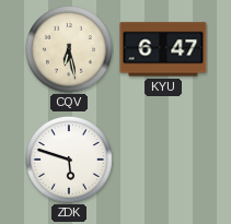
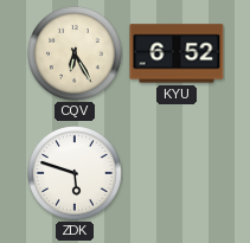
CQV: 6:28 -> 6:25
KYU: 6:47 -> 6:52
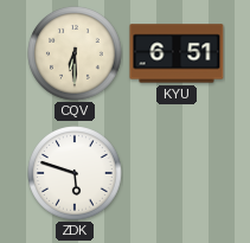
CQV: 6:25 -> 6:30
KYU: 6:52 -> 6:51
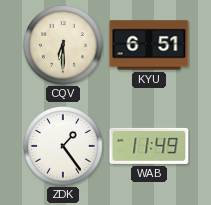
ZDK: 5:48 -> 1:24
WAB: none -> 11:49
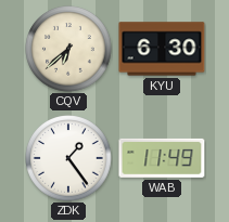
CQV: 6:30 -> 6:38
KYU: 6:51 -> 6:30
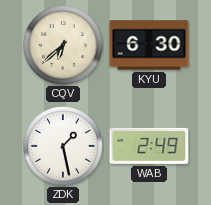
ZDK: 1:24 -> 1:28
WAB: 11:49 -> 2:49
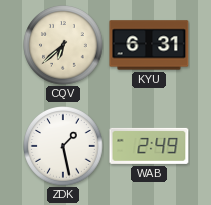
KYU: 6:30 -> 6:31
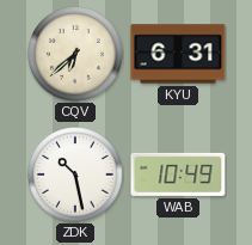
ZDK: 1:28 -> 10:28
WAB: 2:49 -> 10:49
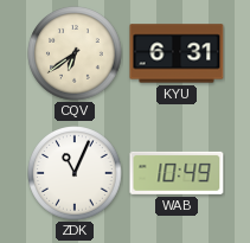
CQV: 6:38 -> 6:39
ZDK: 10:28 -> 11:04
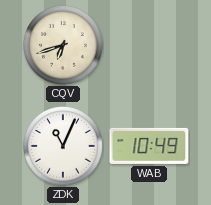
CQV: 6:39 -> 6:42
KYU: 6:31 -> none
